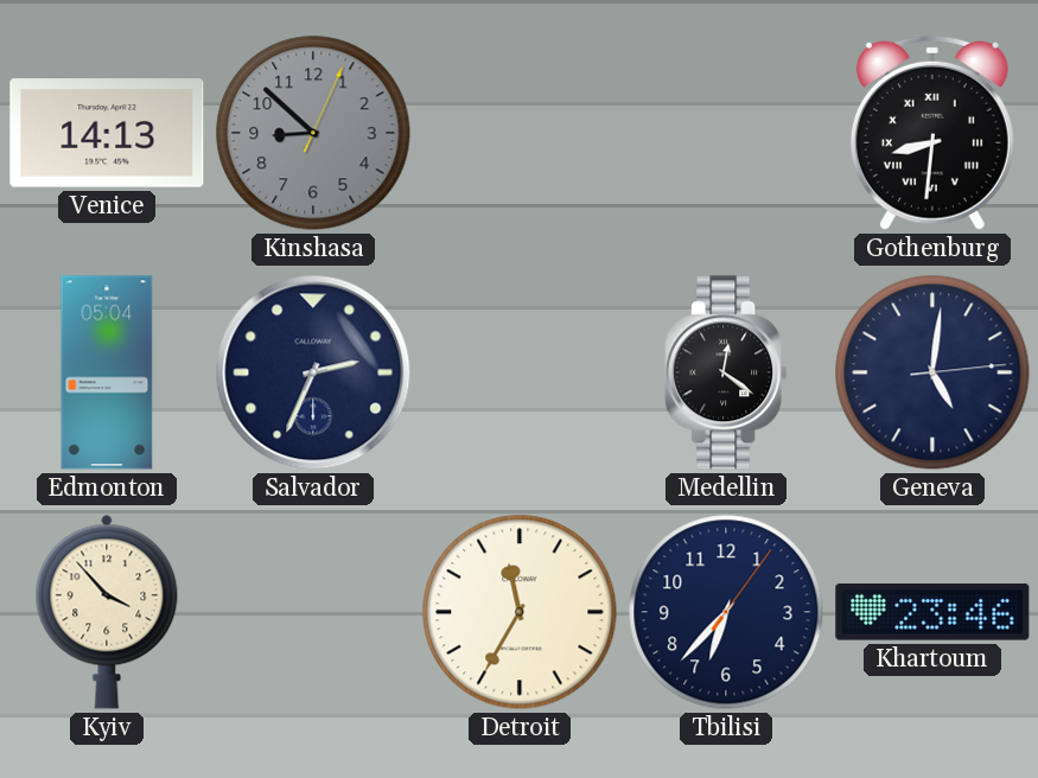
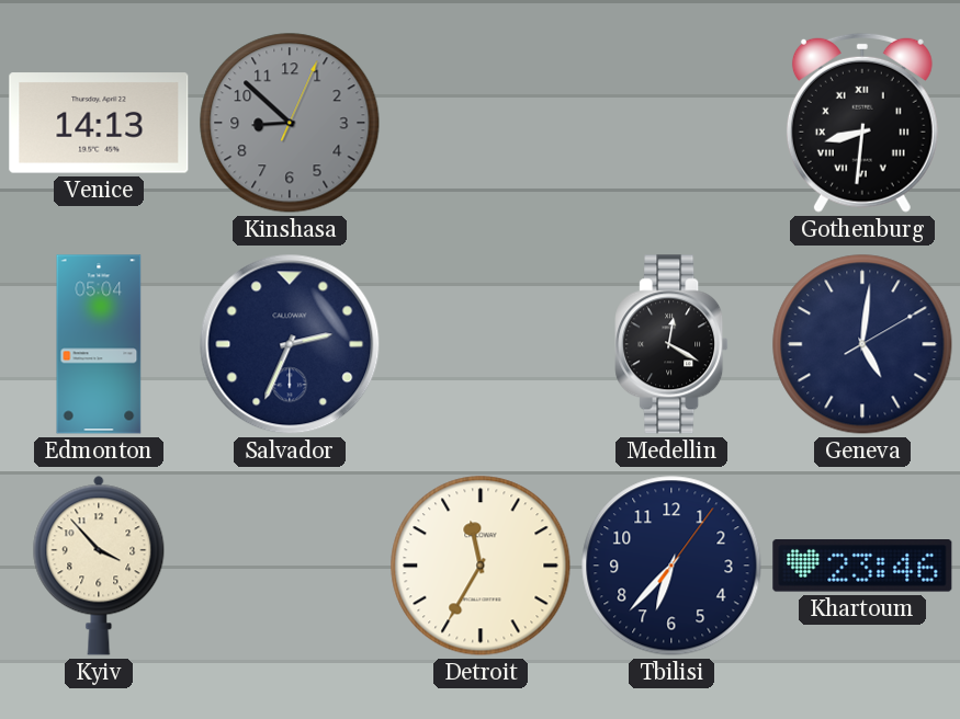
Medellin: 12:21 -> 12:20
Geneva: 5:01:14 -> 5:01:10
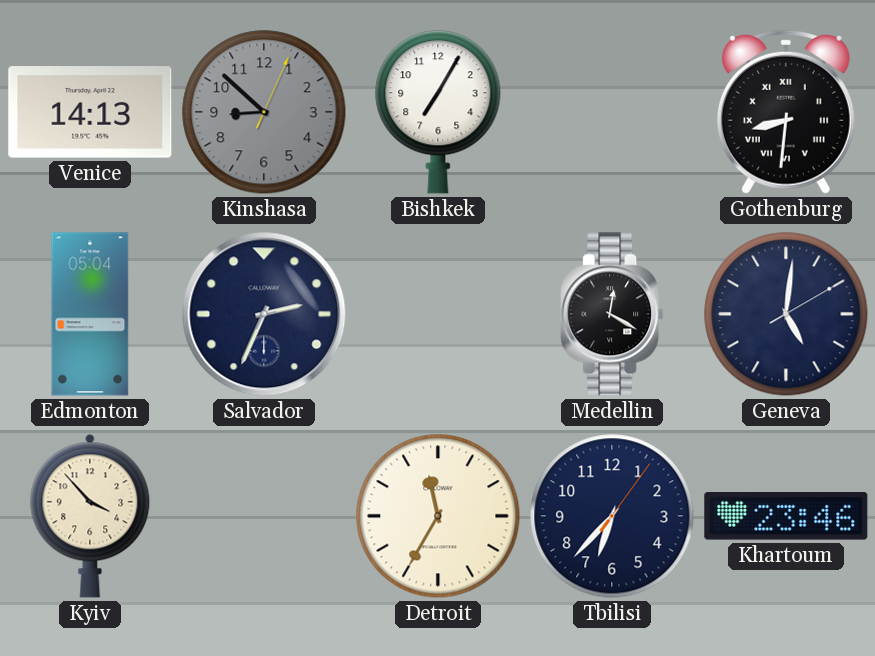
Bishkek: none -> 7:05
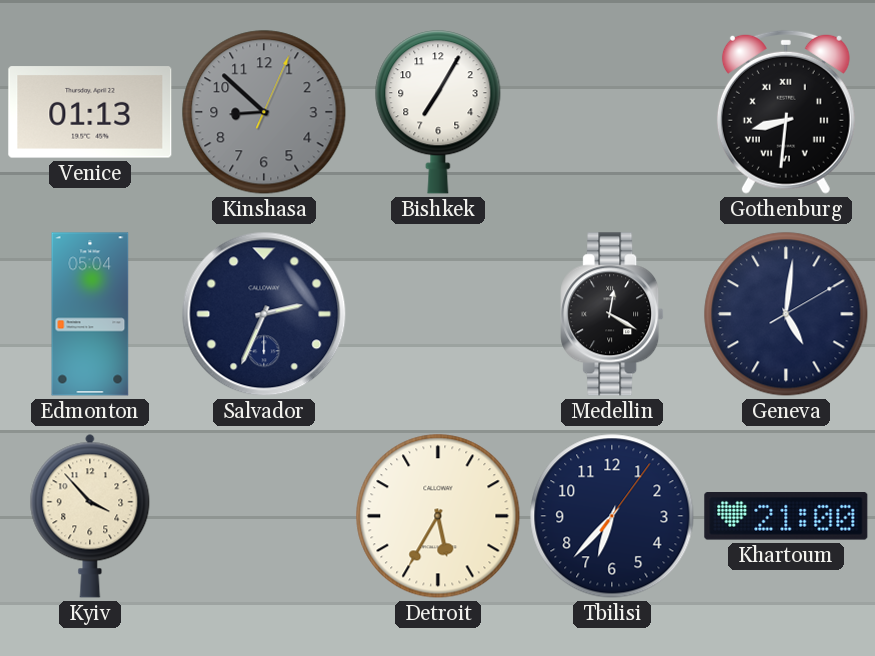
Venice: 14:13 -> 01:13
Detroit: 11:35 -> 5:35
Khartoum: 23:46 -> 21:00
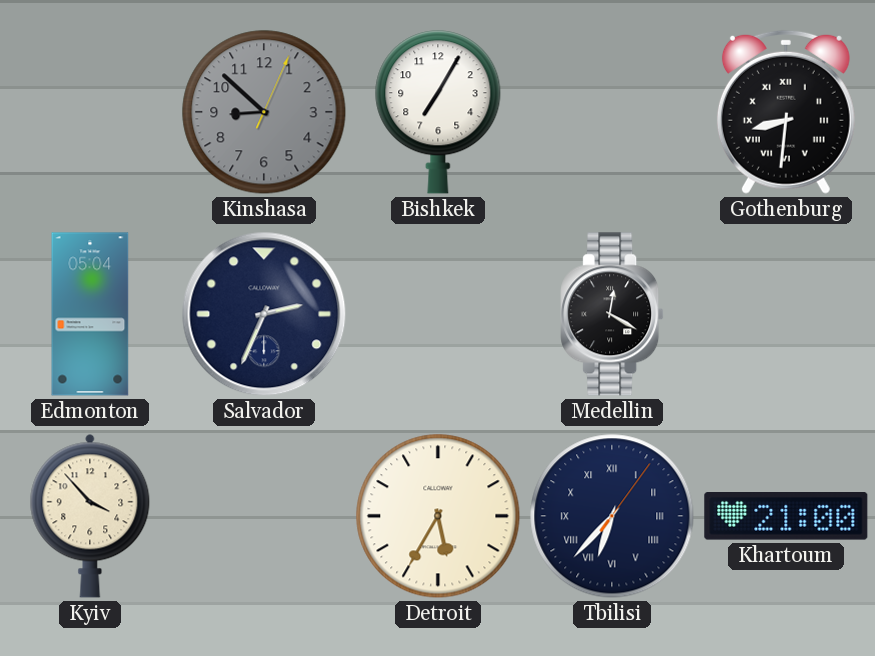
Venice: 01:13 -> none
Geneva: 5:01 -> none
Tbilisi numerals: Arabic -> Roman
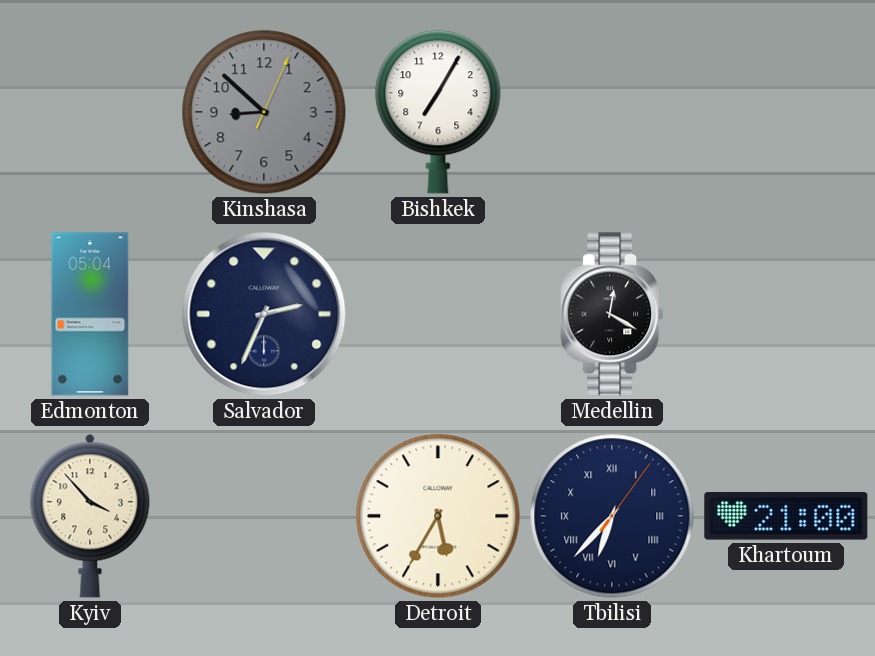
Gothenburg: 8:31 -> none
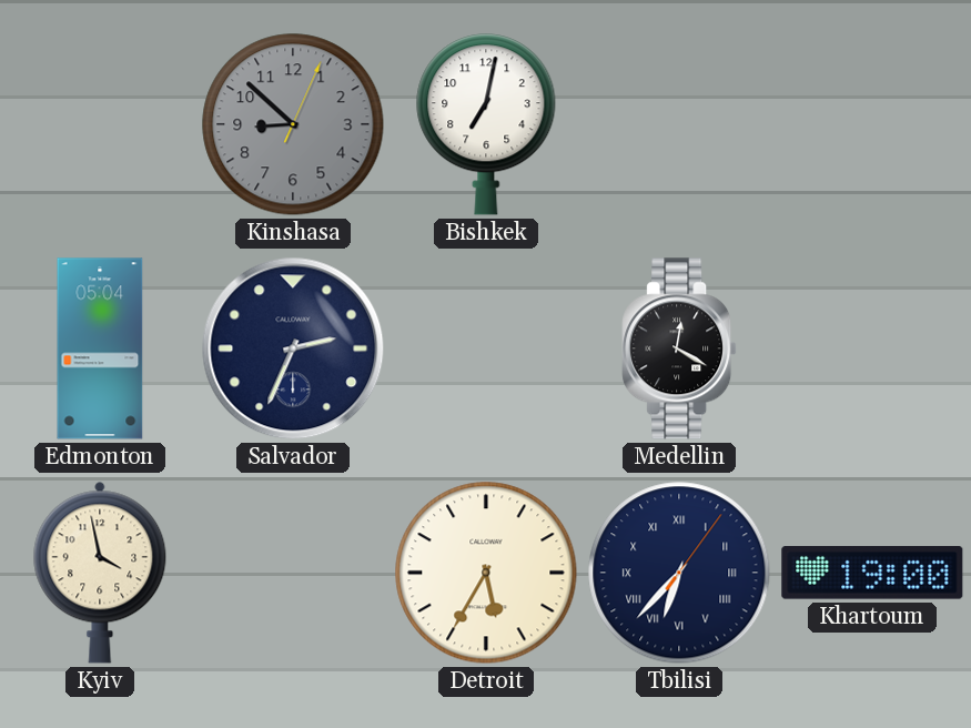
Bishkek: 7:05 -> 7:02
Kyiv: 3:53 -> 3:58
Khartoum: 21:00 -> 19:00
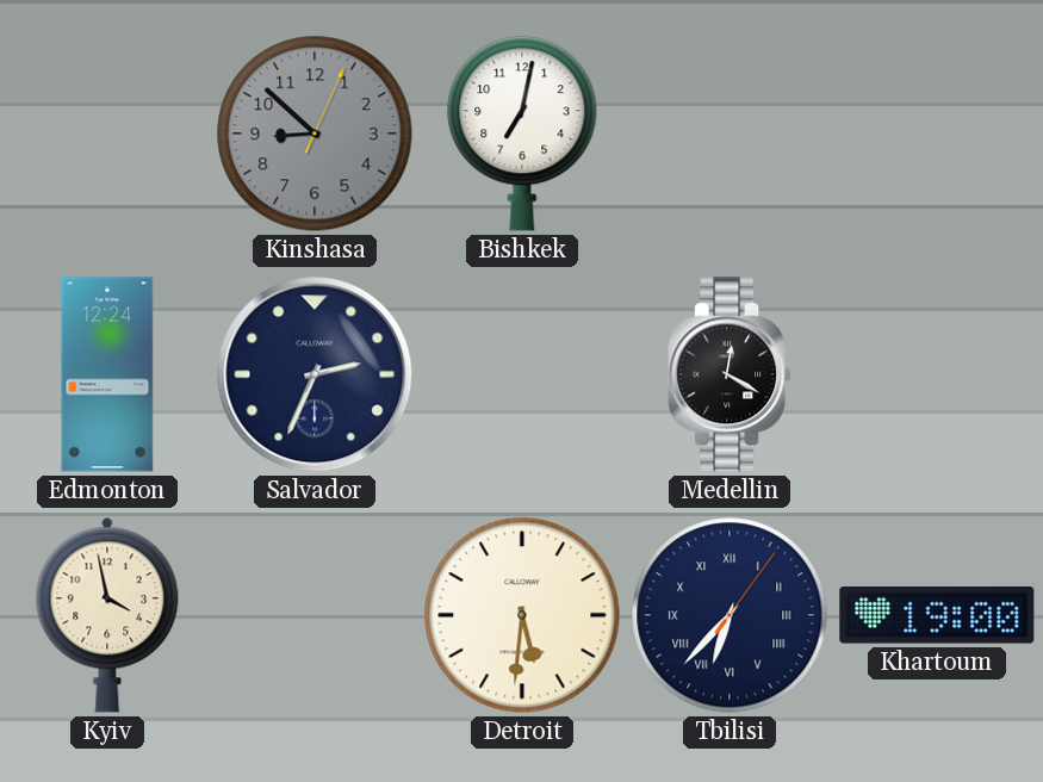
Edmonton: 05:04 -> 12:24
Detroit: 5:35 -> 5:31
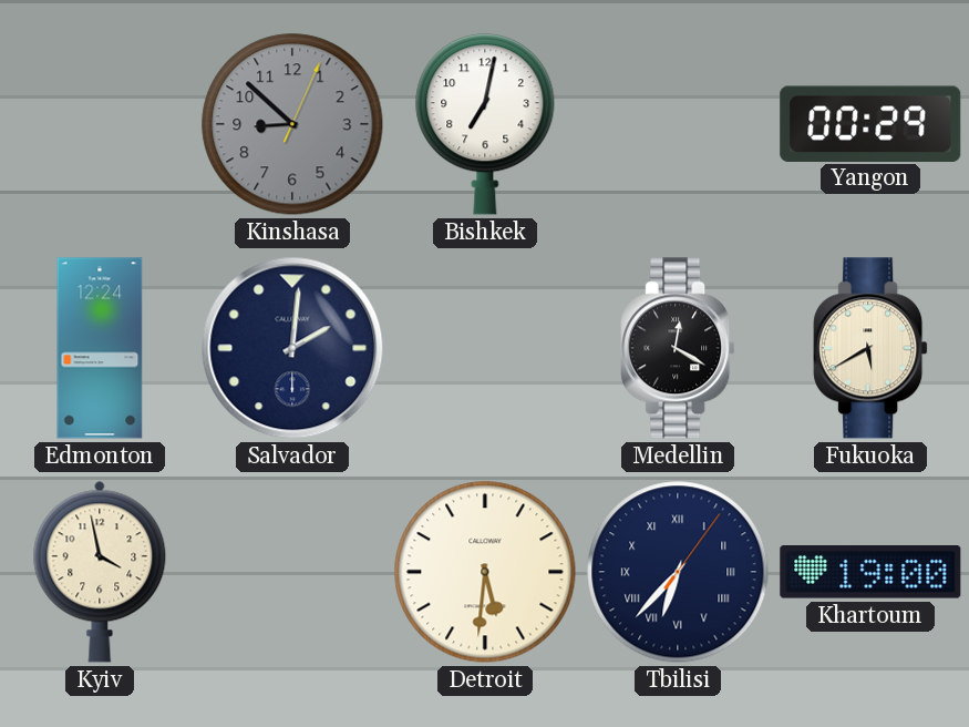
Yangon: none -> 00:29
Salvador: 2:34 -> 2:01
Fukuoka: none -> 5:40
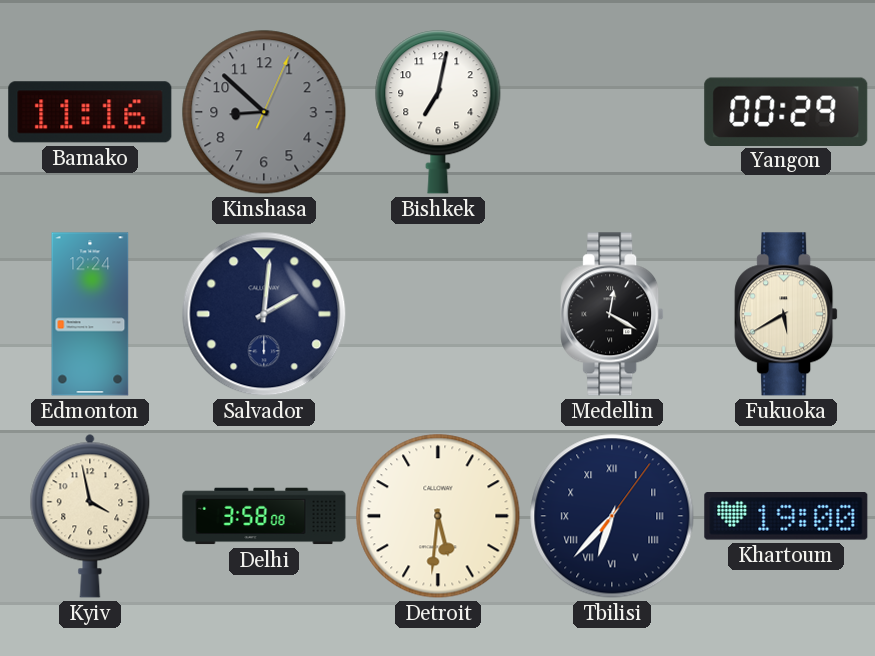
Bamako: none -> 11:16
Delhi: none -> 3:58
